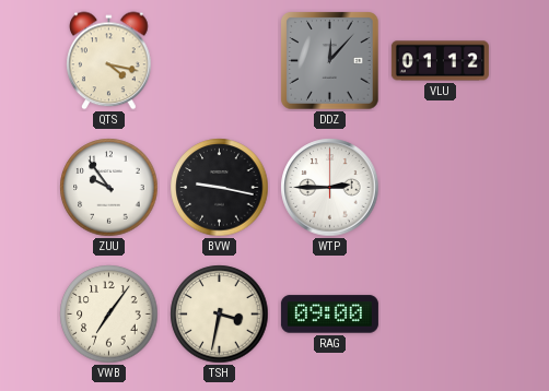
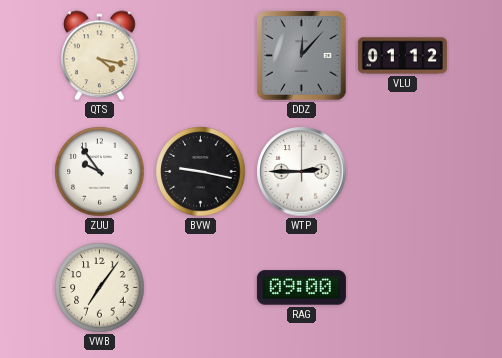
TSH: 3:32 -> none
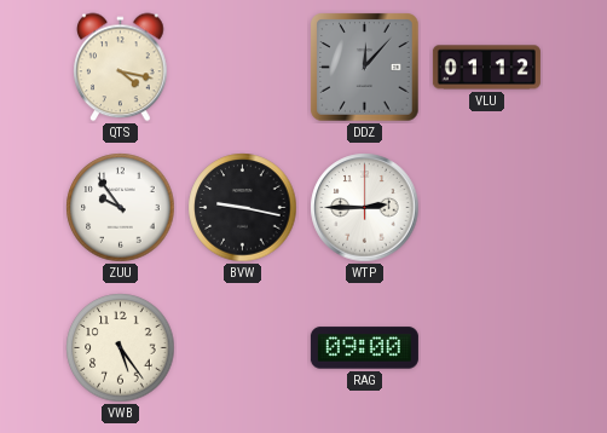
VWB: 7:06 -> 5:24
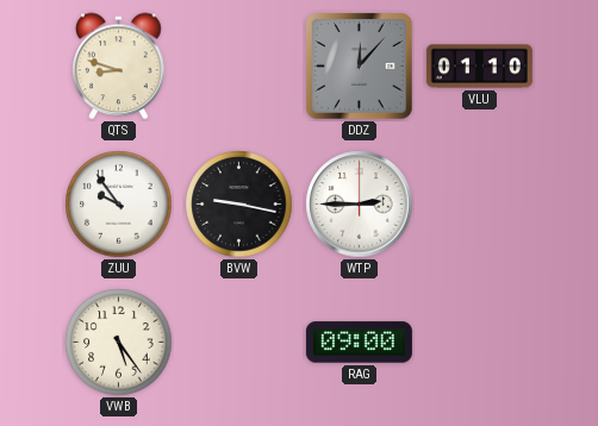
QTS: 4:17 -> 8:48
VLU: 01:12 -> 01:10
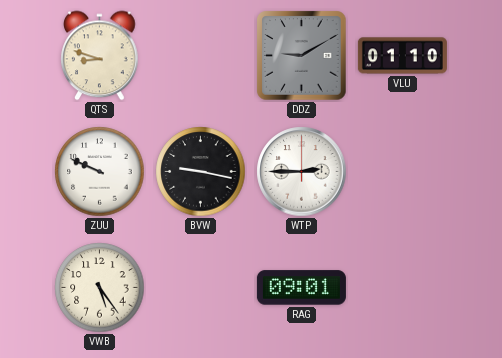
DDZ: 12:07 -> 9:10
ZUU: 9:54 -> 9:49
RAG: 09:00 -> 09:01
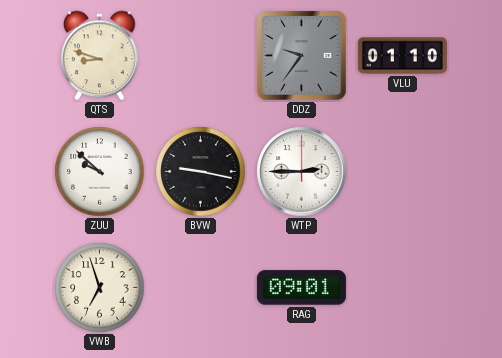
DDZ: 9:10 -> 9:36
ZUU: 9:49 -> 9:52
VWB: 5:24 -> 6:57
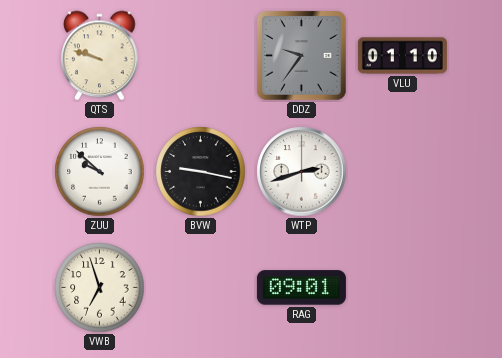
QTS: 8:48 -> 9:48
WTP: 2:45 -> 2:42
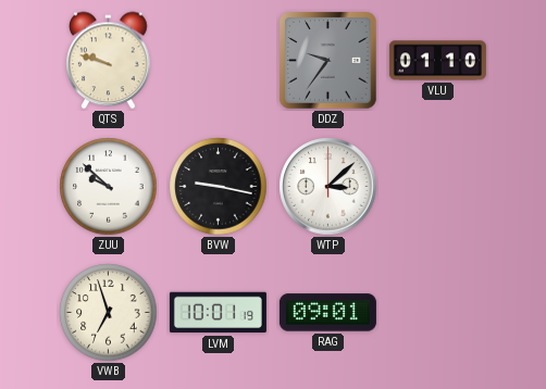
WTP: 2:42 -> 3:08
LVM: none -> 10:01
